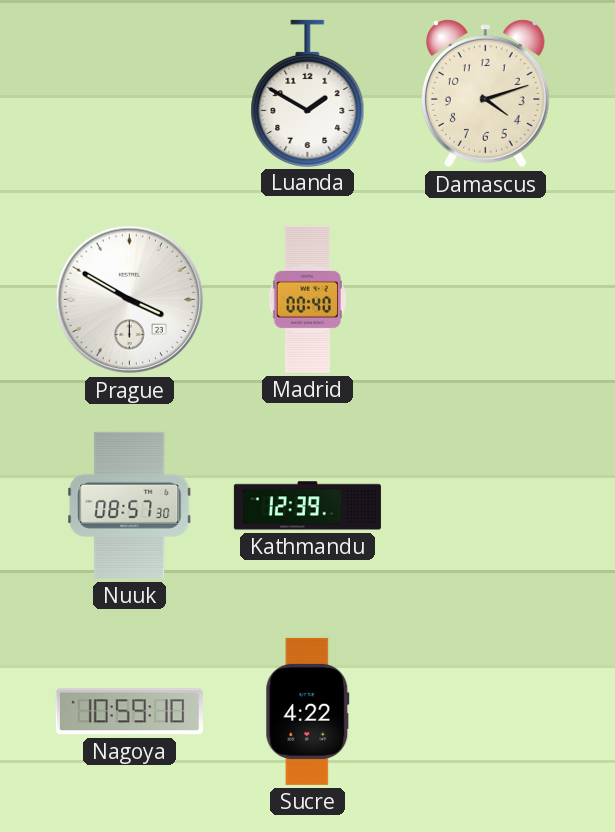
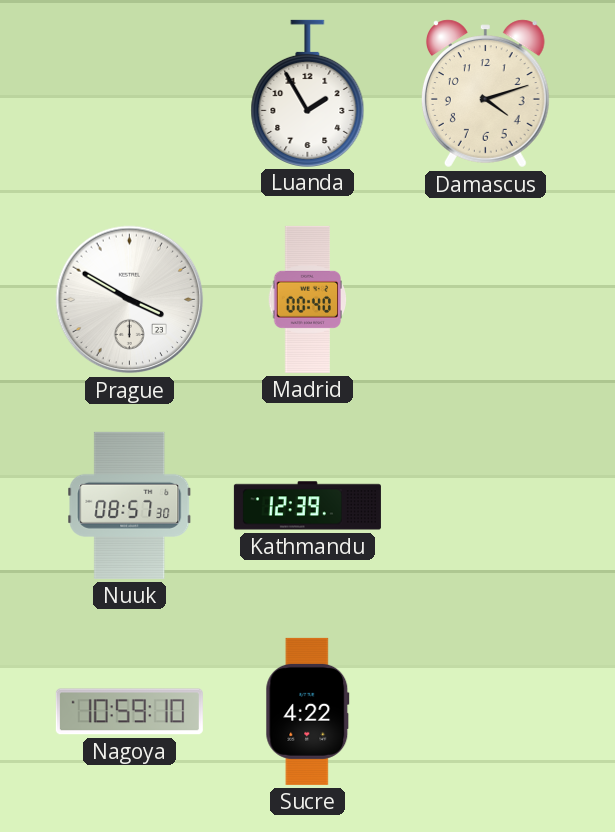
Luanda: 1:50 -> 1:55
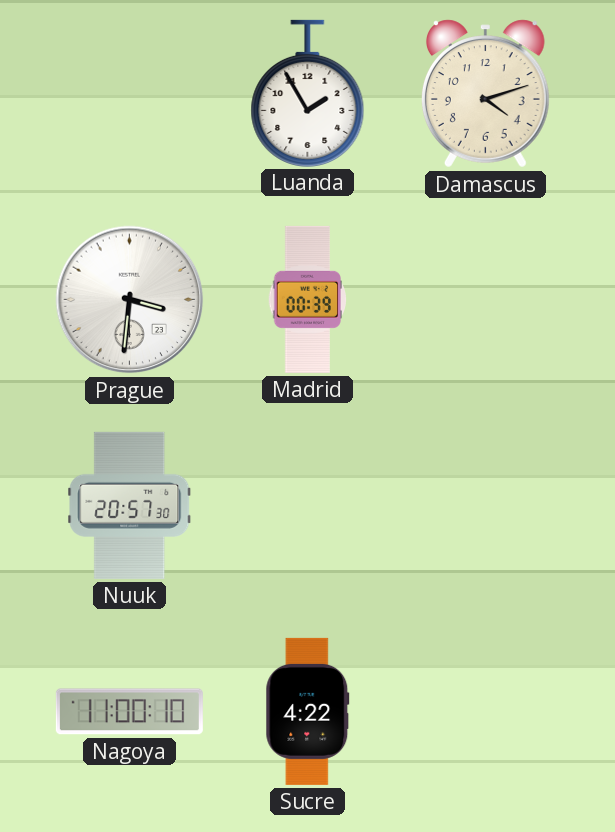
Prague: 3:50 -> 3:31
Madrid: 00:40 -> 00:39
Nuuk: 08:57 -> 20:57
Kathmandu: 12:39 -> none
Nagoya: 10:59 -> 11:00
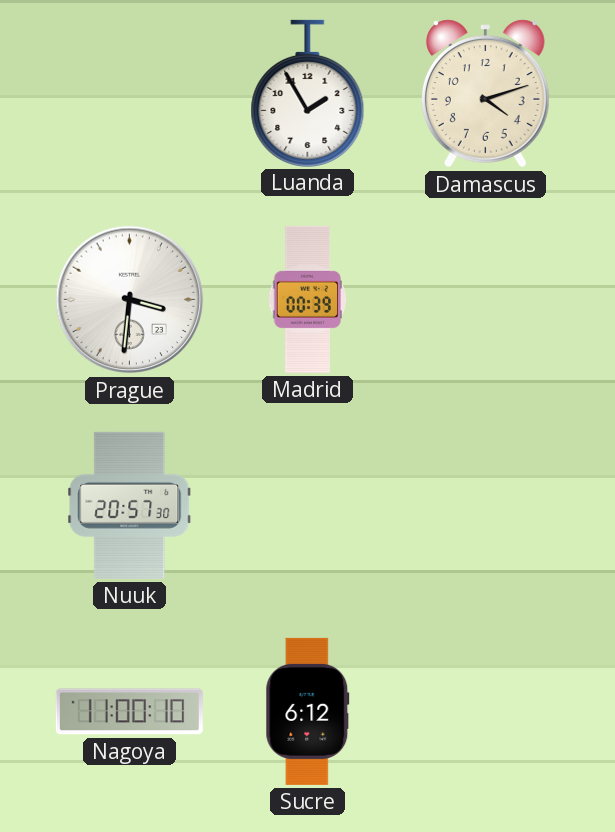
Sucre: 4:22 -> 6:12
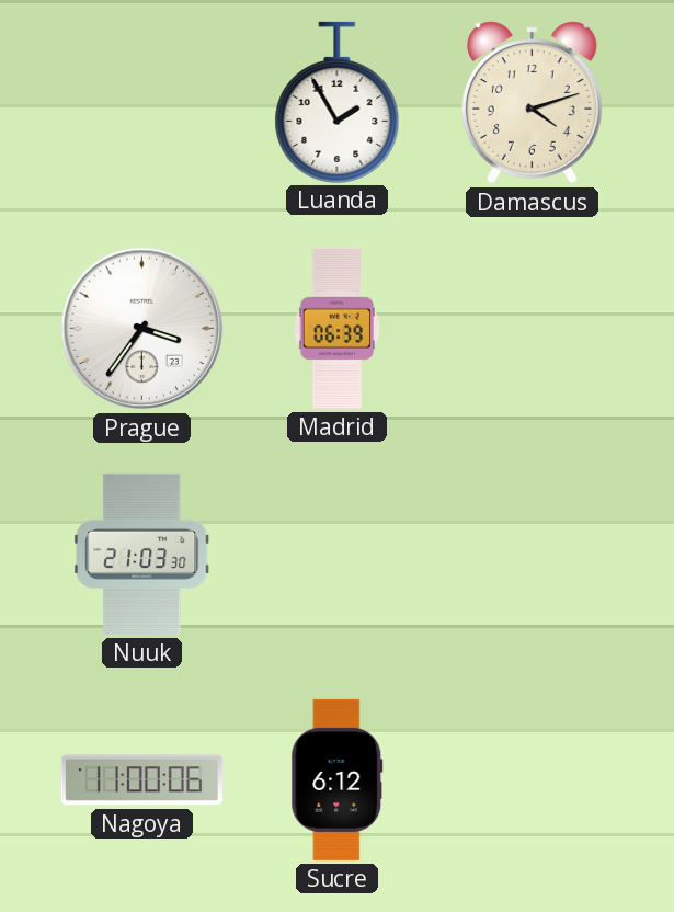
Prague: 3:31 -> 3:36
Madrid: 00:39 -> 06:39
Nuuk: 20:57 -> 21:03
Nagoya: 11:00:10 -> 11:00:06
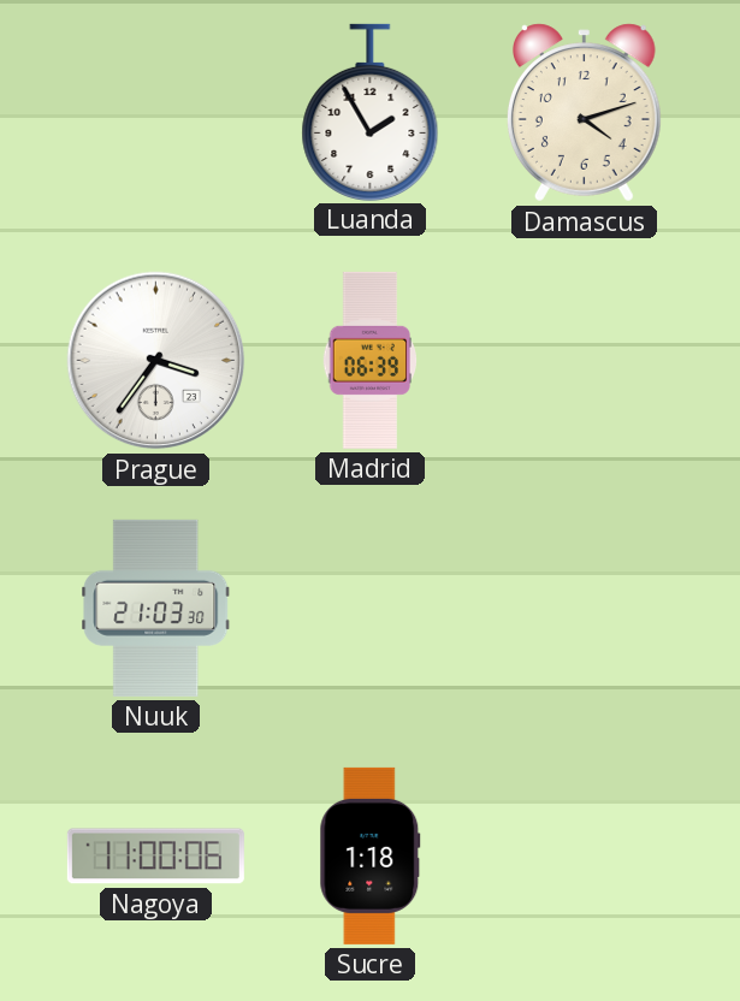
Sucre: 6:12 -> 1:18
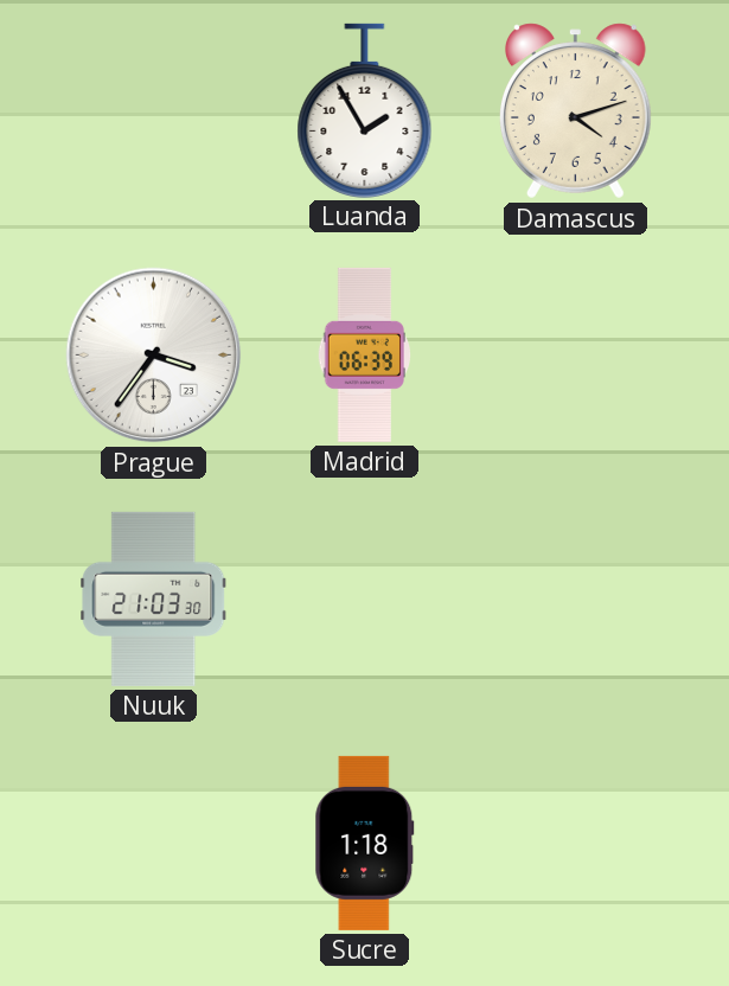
Nagoya: 11:00 -> none
